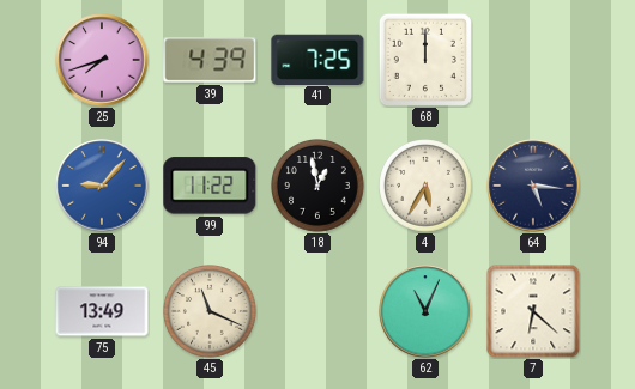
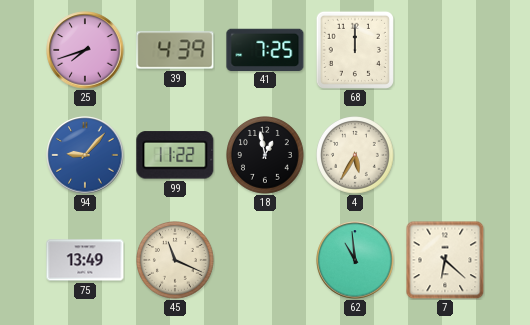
64: 5:16 -> none
62: 11:04 -> 10:59
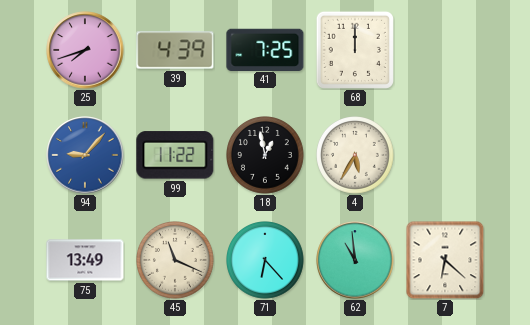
71: none -> 6:23
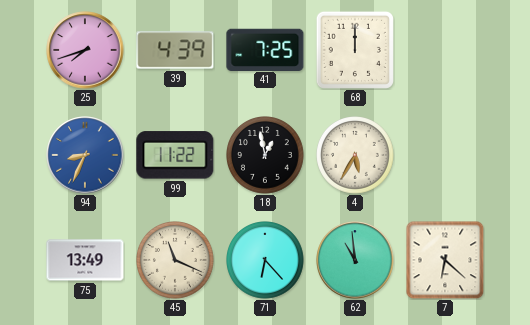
94: 9:07 -> 8:34
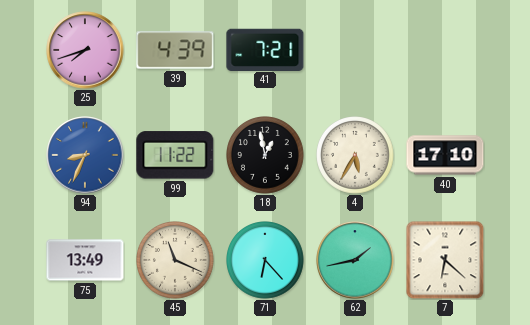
41: 7:25 -> 7:21
68: 12:00 -> none
40: none -> 17:10
62: 10:59 -> 1:43
